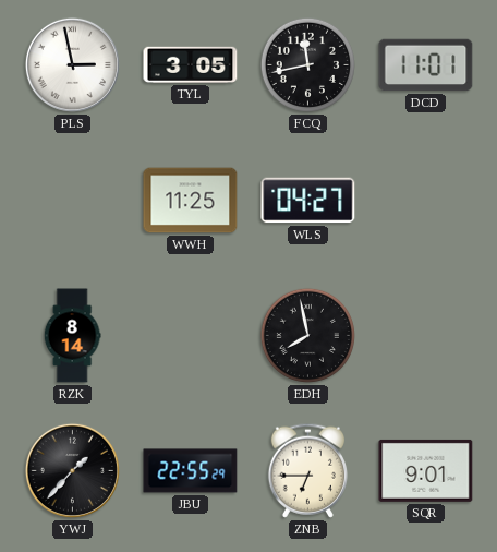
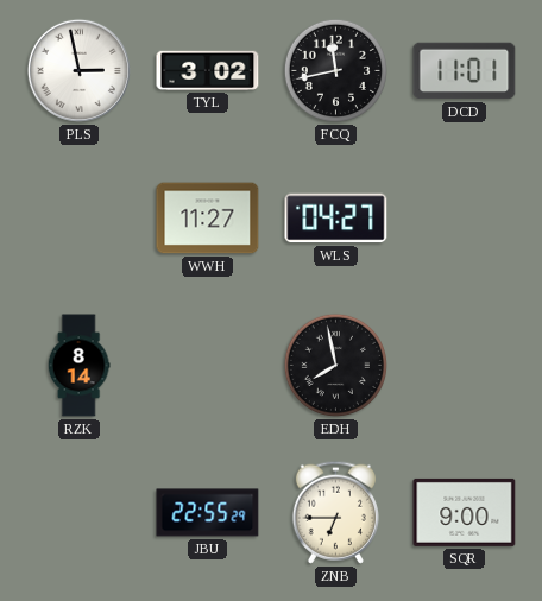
TYL: 3:05 -> 3:02
WWH: 11:25 -> 11:27
YWJ: 1:37 -> none
SQR: 9:01 -> 9:00
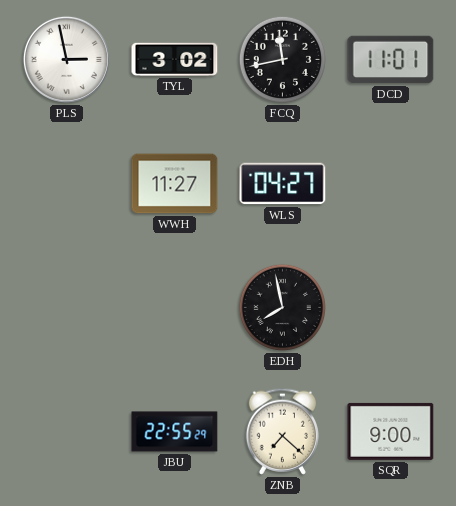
RZK: 8:14 -> none
ZNB: 6:45 -> 7:22
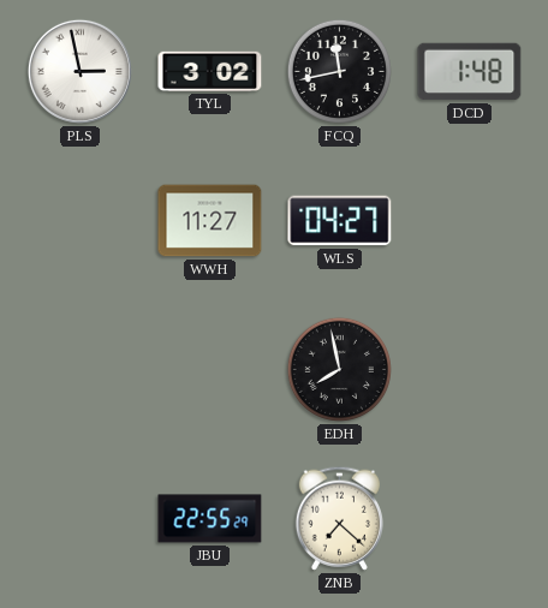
DCD: 11:01 -> 1:48
SQR: 9:00 -> none
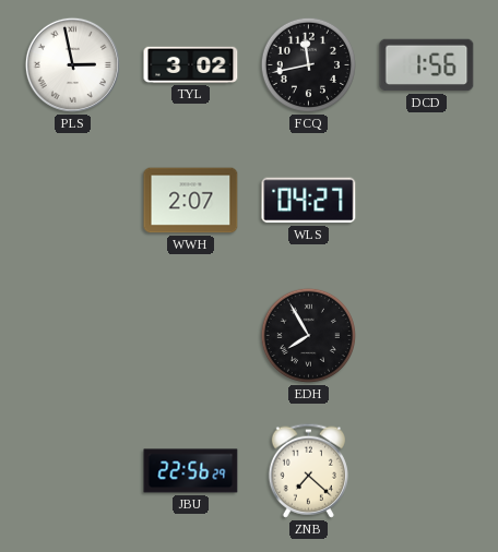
DCD: 1:48 -> 1:56
WWH: 11:27 -> 2:07
EDH: 7:58 -> 7:55
JBU: 22:55 -> 22:56
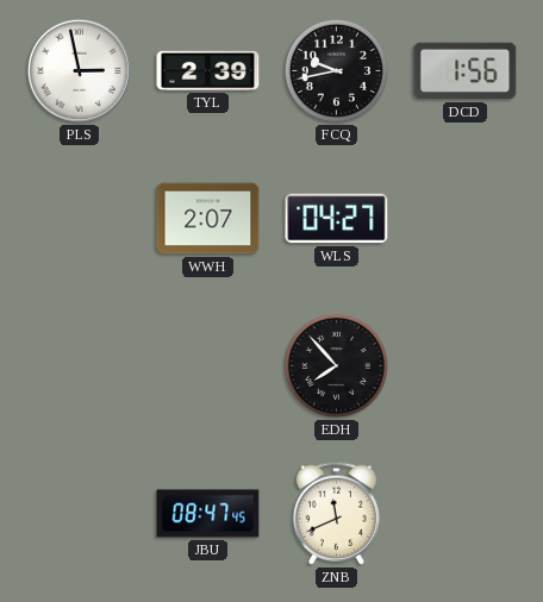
TYL: 3:02 -> 2:39
FCQ: 11:43 -> 9:43
EDH: 7:55 -> 7:53
JBU: 22:56 -> 08:47
ZNB: 7:22 -> 11:41
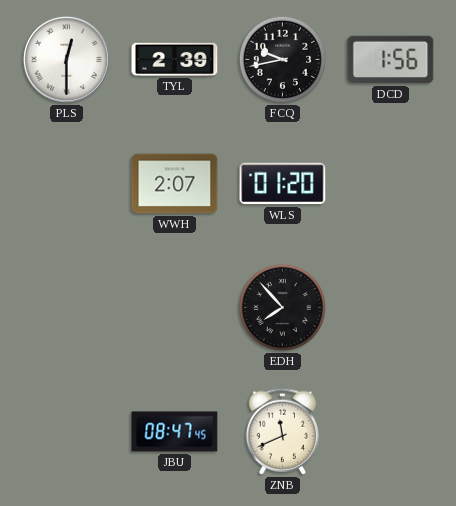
PLS: 2:58 -> 12:30
WLS: 04:27 -> 01:20
